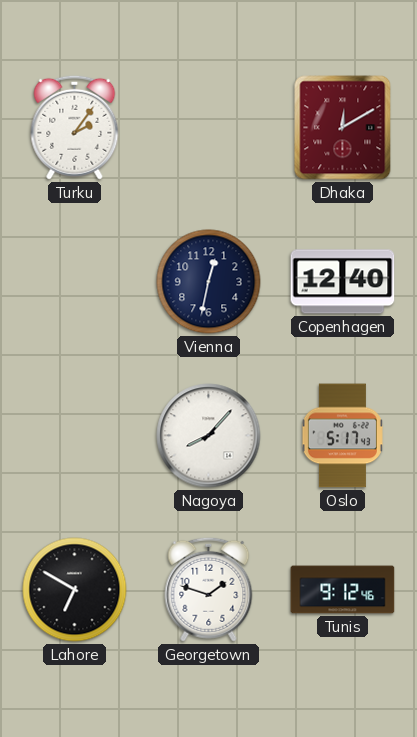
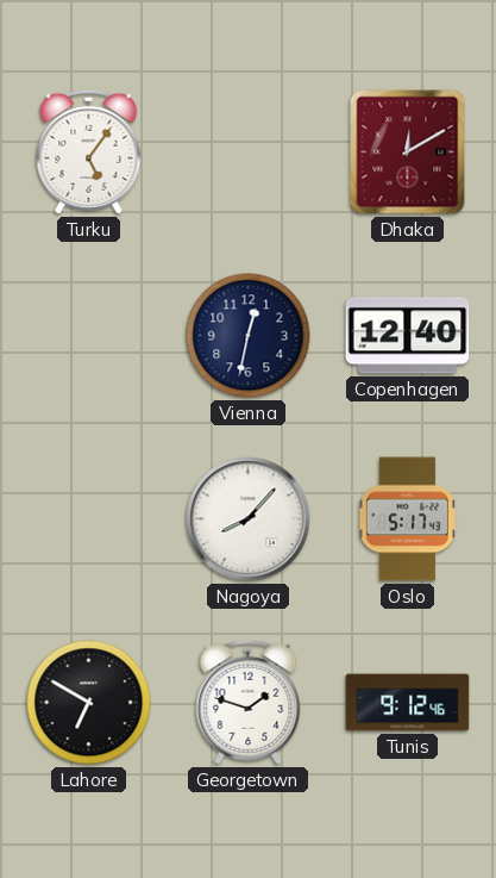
Turku: 2:06 -> 5:06
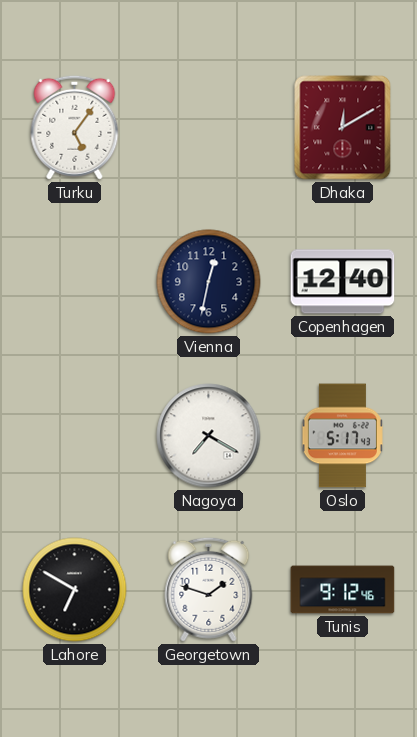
Nagoya: 8:07 -> 7:20
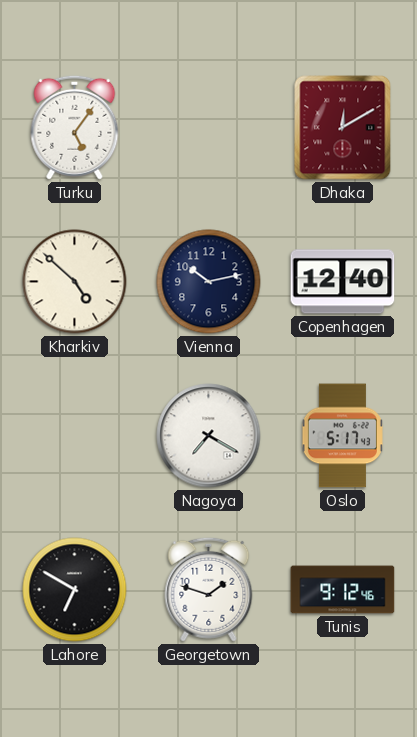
Kharkiv: none -> 4:52
Vienna: 12:32 -> 10:13
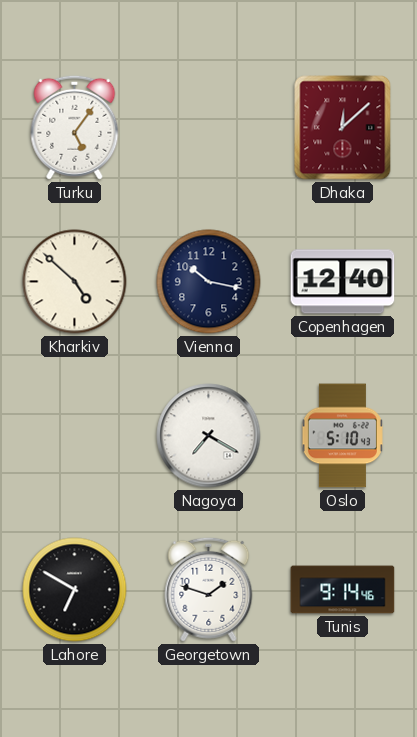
Dhaka: 12:10 -> 12:08
Vienna: 10:13 -> 10:17
Oslo: 5:17 -> 5:10
Tunis: 9:12 -> 9:14
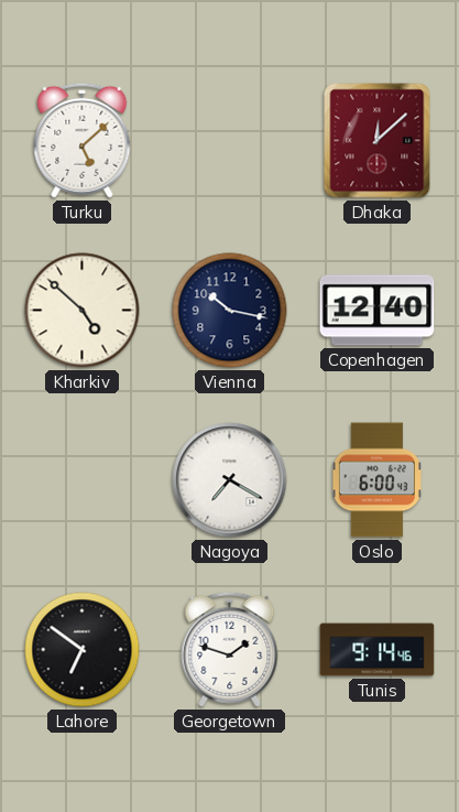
Turku: 5:06 -> 5:08
Oslo: 5:10 -> 6:00
Lahore: 6:50 -> 6:51
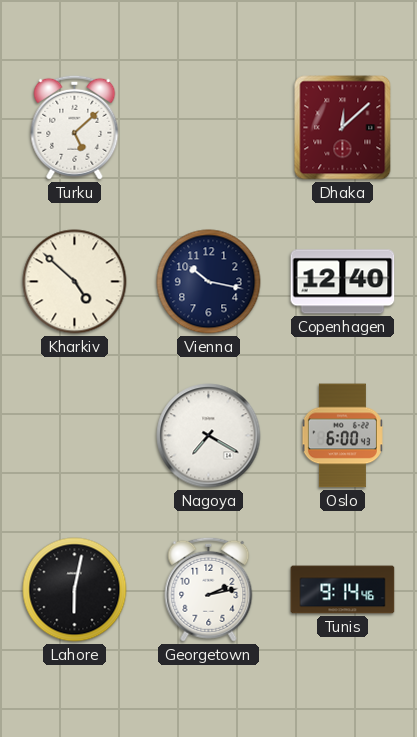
Lahore: 6:51 -> 6:02
Georgetown: 1:48 -> 2:13
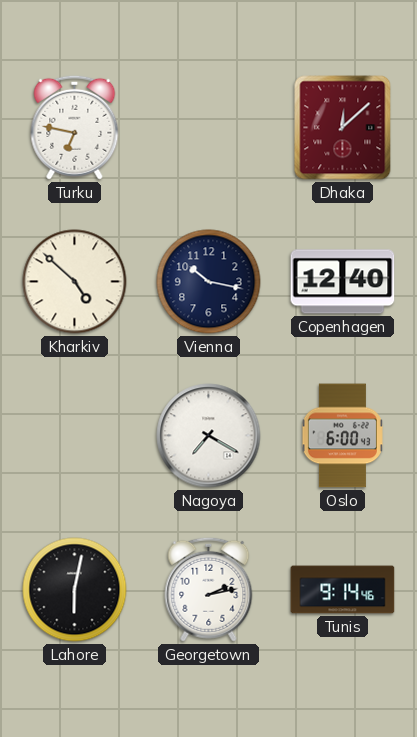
Turku: 5:08 -> 6:47
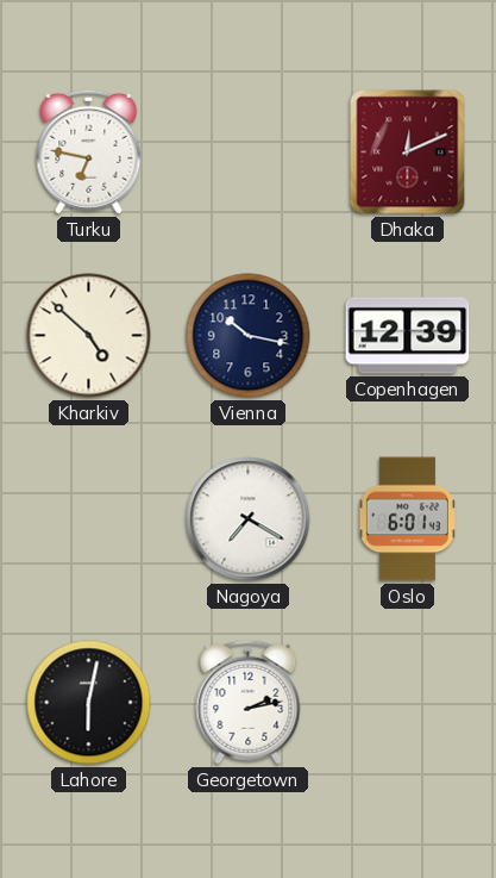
Dhaka: 12:08 -> 12:11
Copenhagen: 12:40 -> 12:39
Oslo: 6:00 -> 6:01
Tunis: 9:14 -> none
